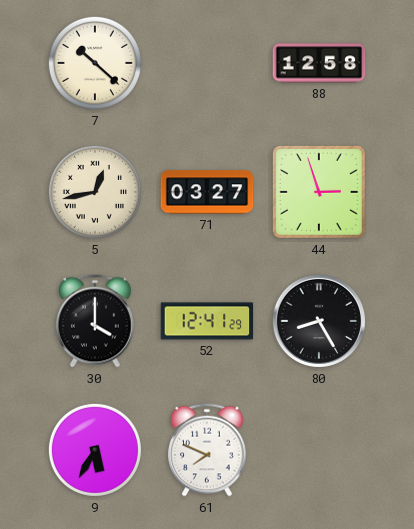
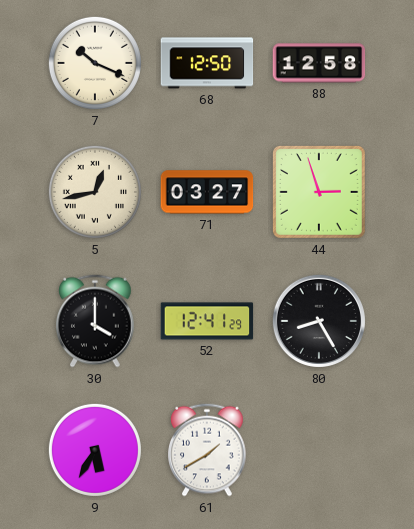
7: 10:22 -> 10:19
68: none -> 12:50
61: 7:49 -> 1:40
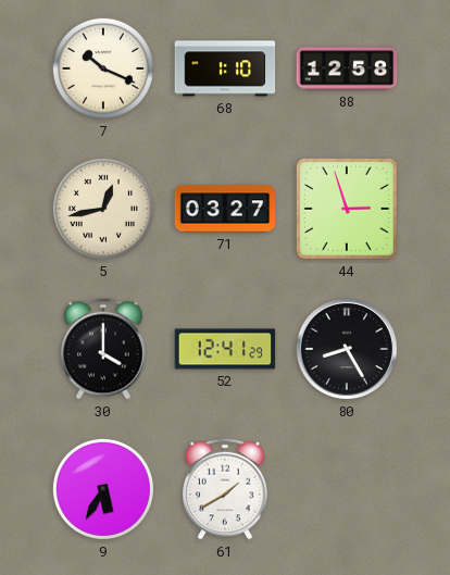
68: 12:50 -> 1:10
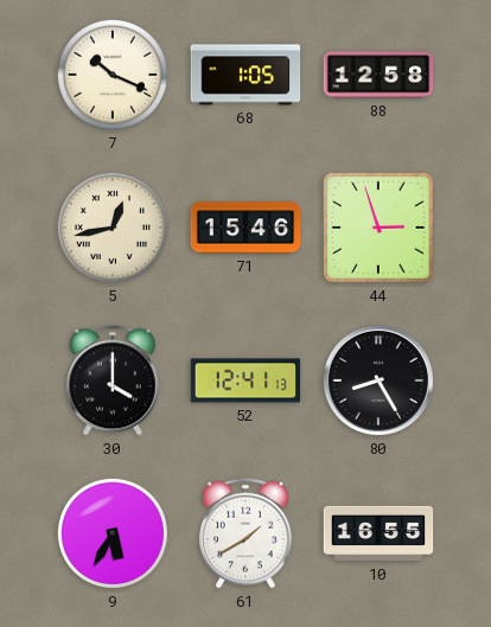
68: 1:10 -> 1:05
71: 03:27 -> 15:46
52: 12:41:29 -> 12:41:13
10: none -> 16:55
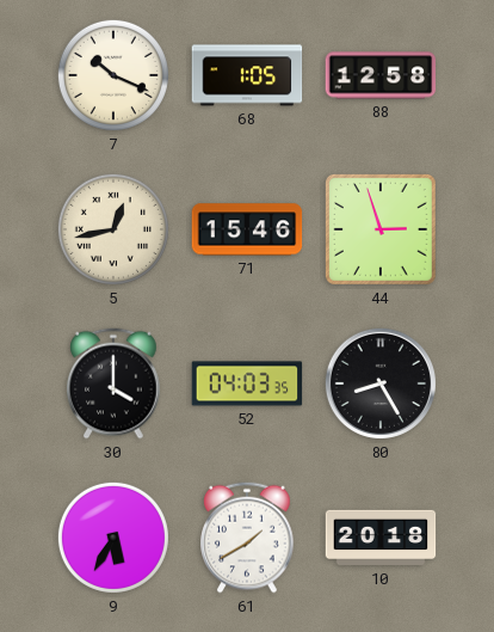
52: 12:41 -> 04:03
10: 16:55 -> 20:18
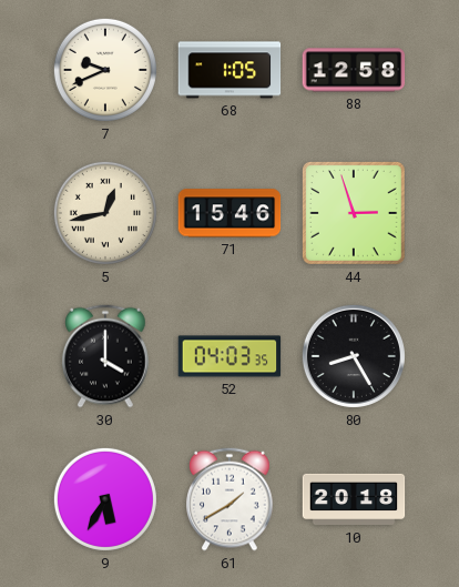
7: 10:19 -> 9:41
